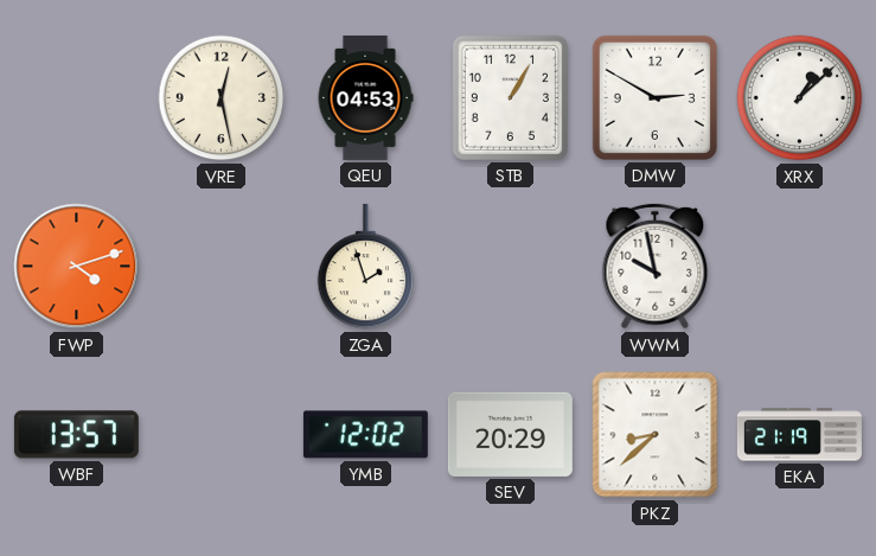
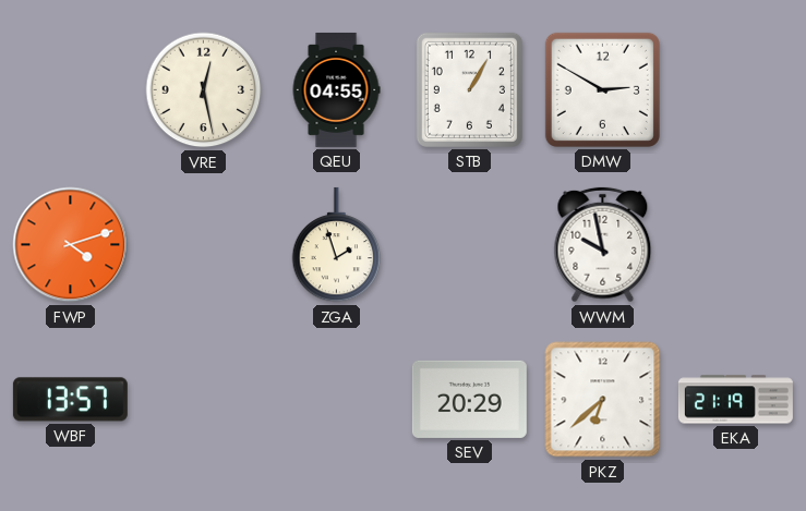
QEU: 04:53 -> 04:55
XRX: 1:08 -> none
YMB: 12:02 -> none
PKZ: 8:38 -> 6:38
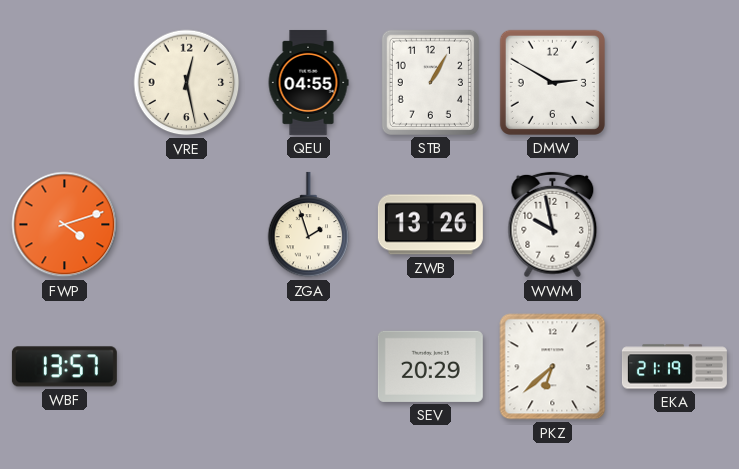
ZWB: none -> 13:26
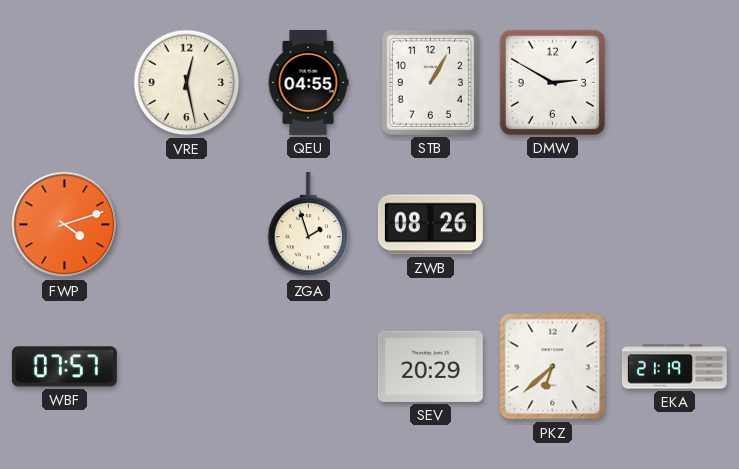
ZWB: 13:26 -> 08:26
WWM: 9:58 -> none
WBF: 13:57 -> 07:57
